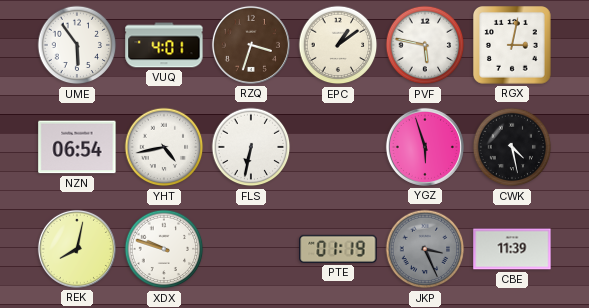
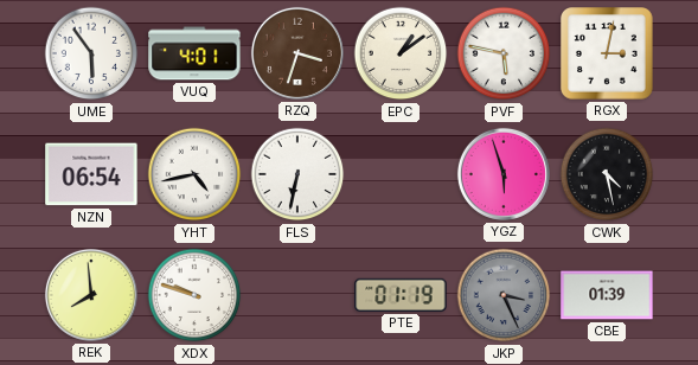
REK: 8:02 -> 7:59
CBE: 11:39 -> 01:39
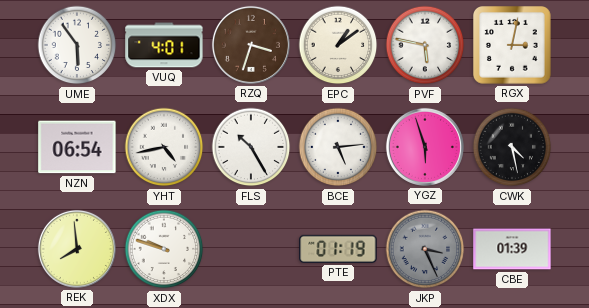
FLS: 6:32 -> 10:25
BCE: none -> 5:14
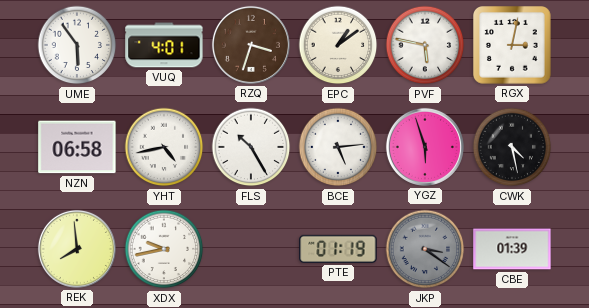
NZN: 06:54 -> 06:58
XDX: 9:48 -> 9:43
JKP: 3:26 -> 3:21
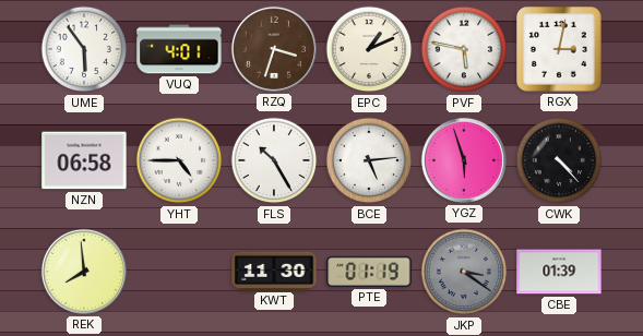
EPC: 1:09 -> 1:11
YHT: 4:43 -> 4:45
CWK: 4:28 -> 4:23
XDX: 9:43 -> none
KWT: none -> 11:30
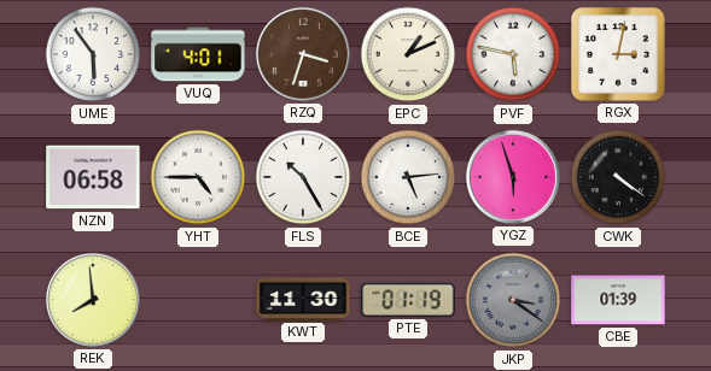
CWK: 4:23 -> 4:21
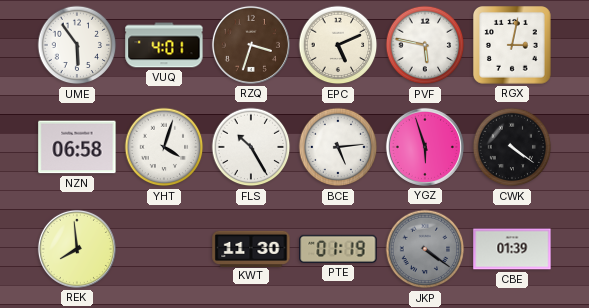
EPC: 1:11 -> 5:11
YHT: 4:45 -> 4:03
JKP: 3:21 -> 4:21
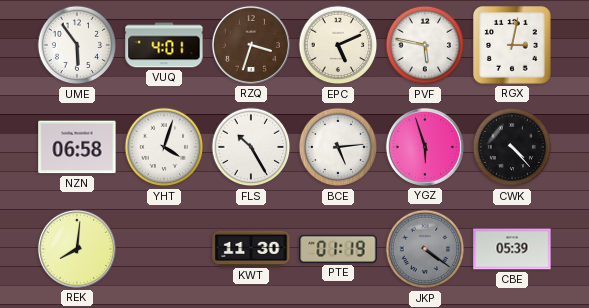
CWK: 4:21 -> 4:23
REK: 7:59 -> 8:01
CBE: 01:39 -> 05:39
